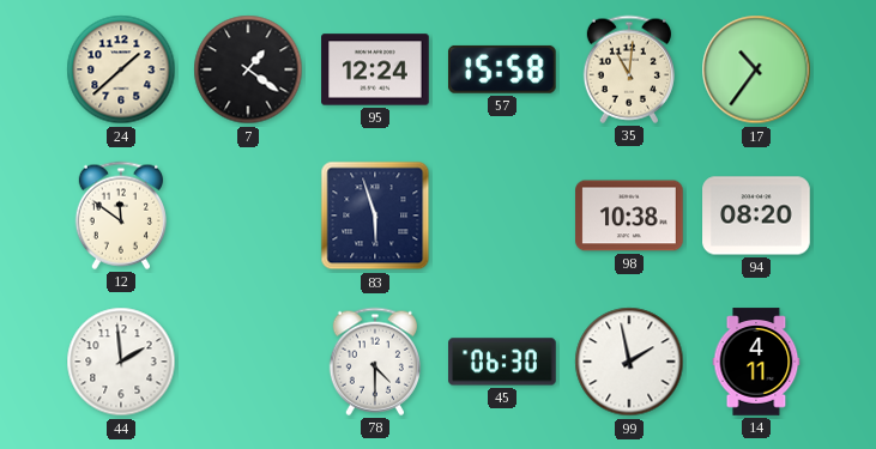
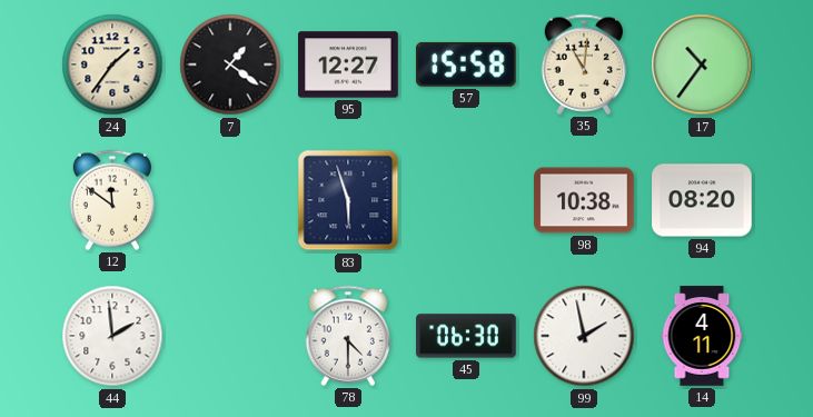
24: 1:38 -> 1:36
95: 12:24 -> 12:27
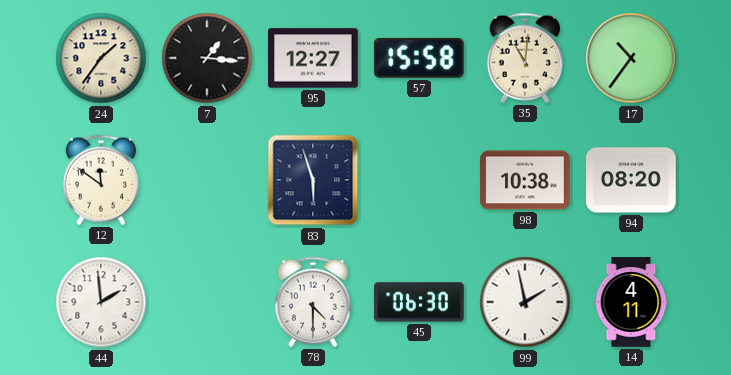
7: 1:21 -> 1:16
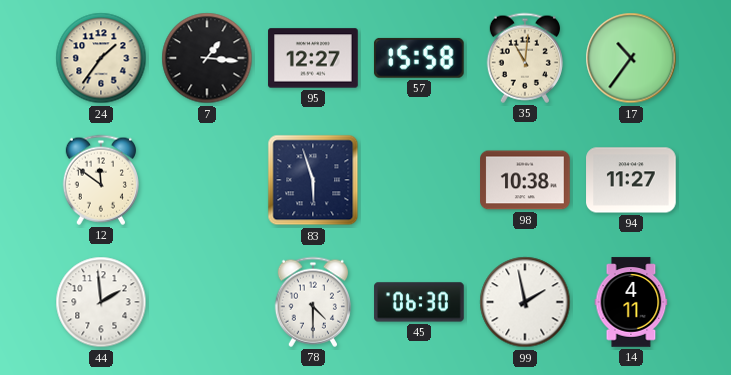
94: 08:20 -> 11:27
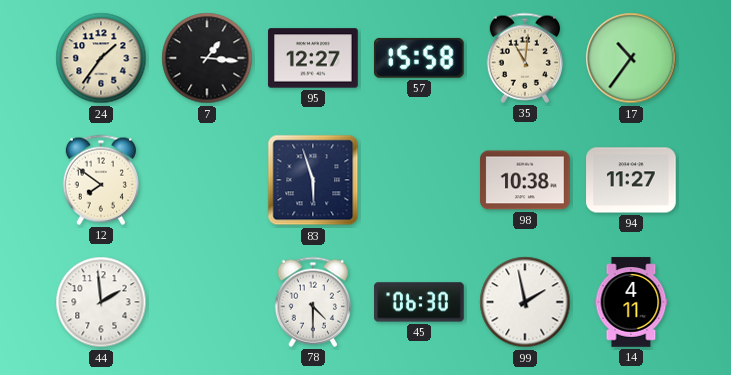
12: 11:51 -> 7:51
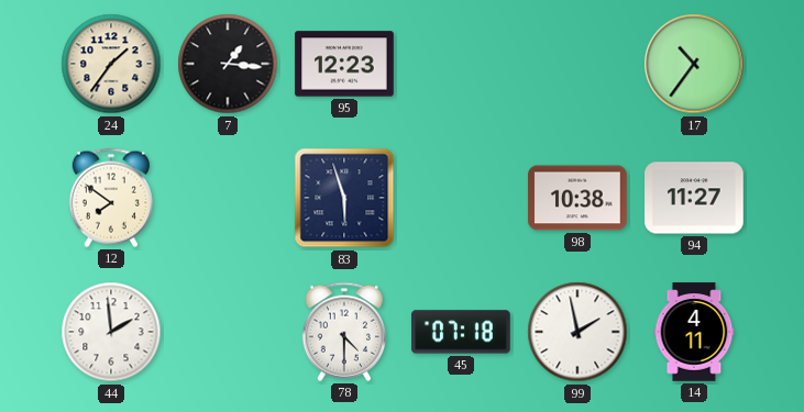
95: 12:27 -> 12:23
57: 15:58 -> none
35: 11:01 -> none
45: 06:30 -> 07:18
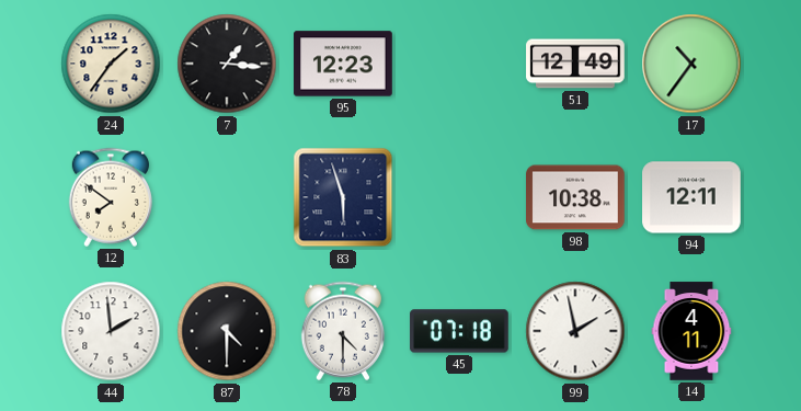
51: none -> 12:49
94: 11:27 -> 12:11
87: none -> 4:30
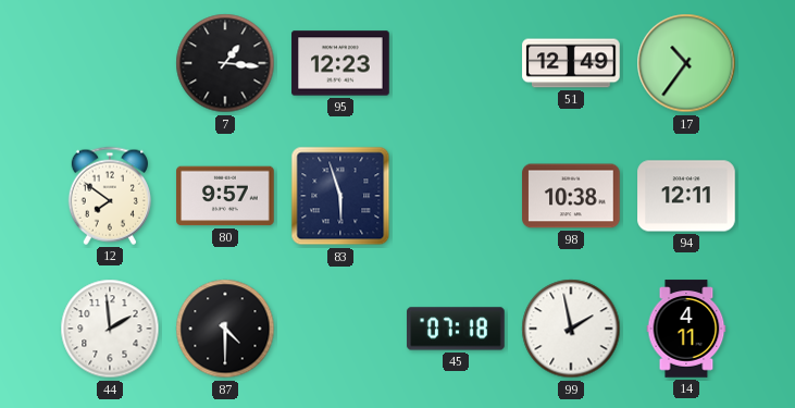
24: 1:36 -> none
80: none -> 9:57
78: 4:30 -> none
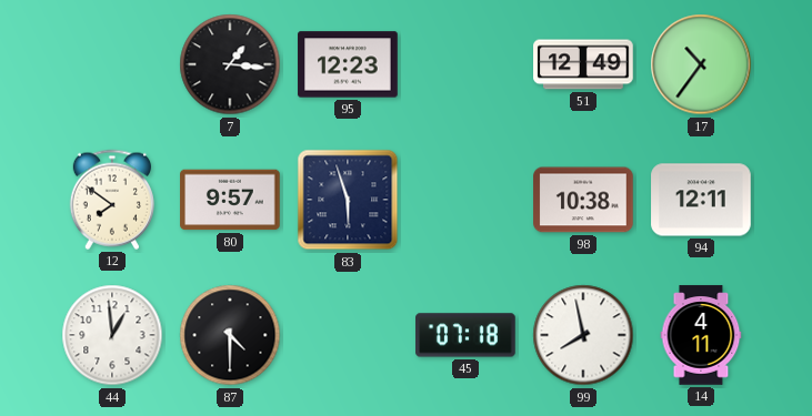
44: 1:59 -> 12:59
99: 1:58 -> 7:58
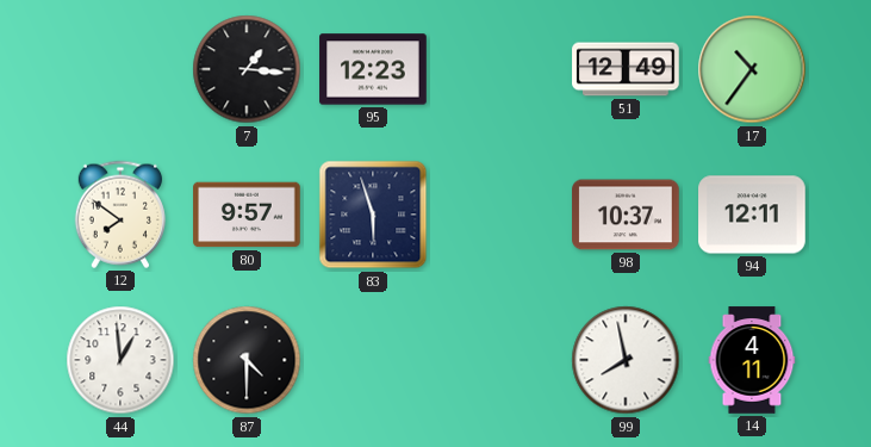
98: 10:38 -> 10:37
45: 07:18 -> none
